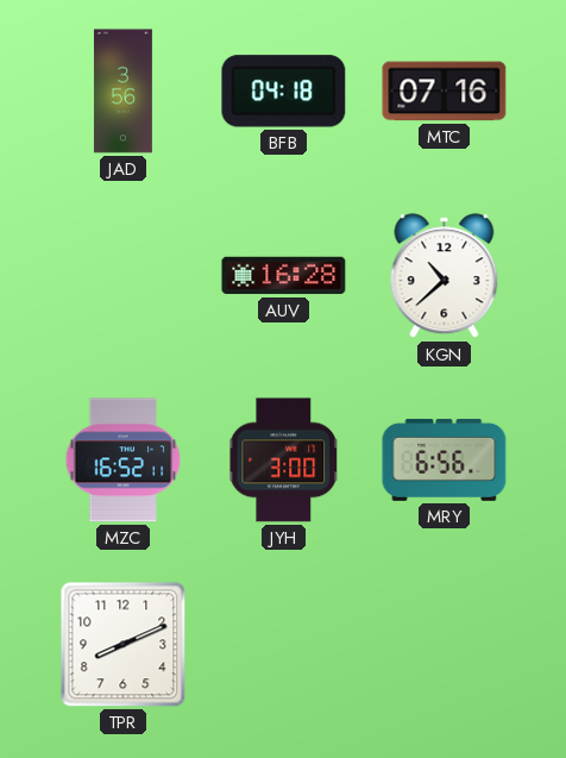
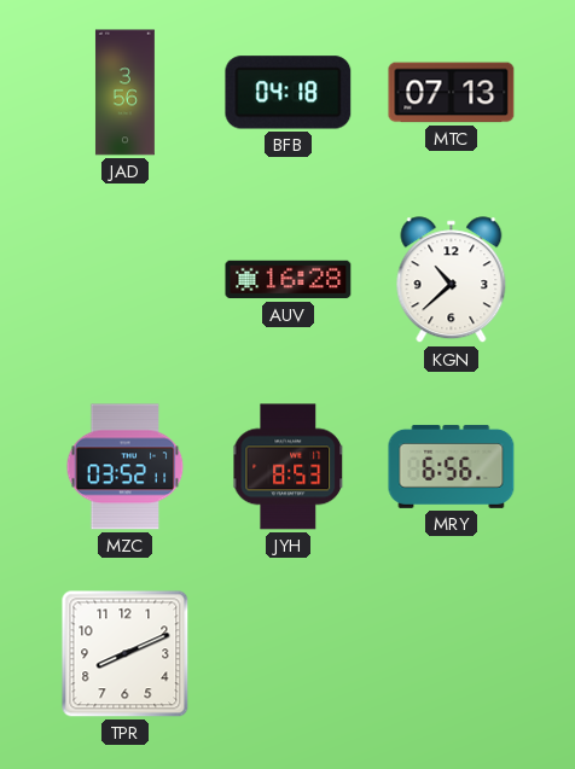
MTC: 07:16 -> 07:13
MZC: 16:52 -> 03:52
JYH: 3:00 -> 8:53
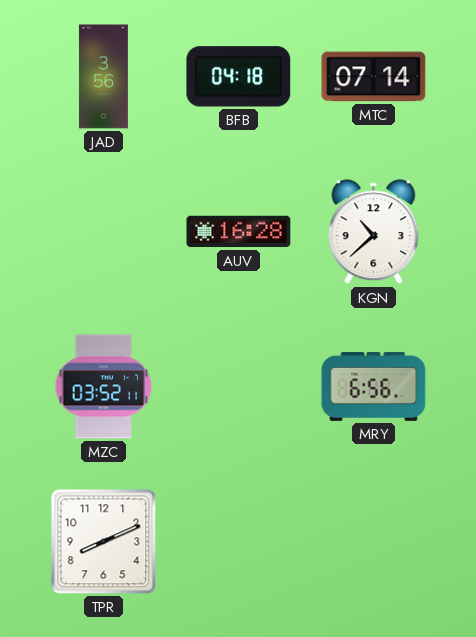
MTC: 07:13 -> 07:14
JYH: 8:53 -> none
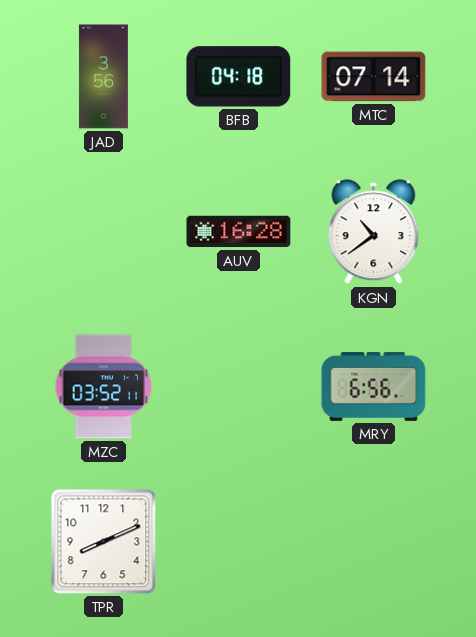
KGN: 10:38 -> 10:39
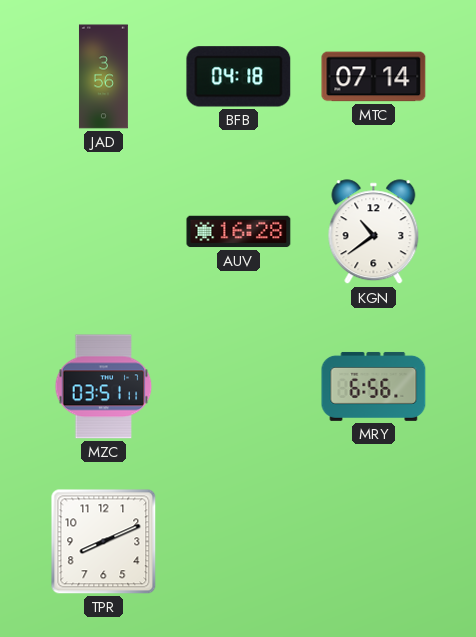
MZC: 03:52 -> 03:51
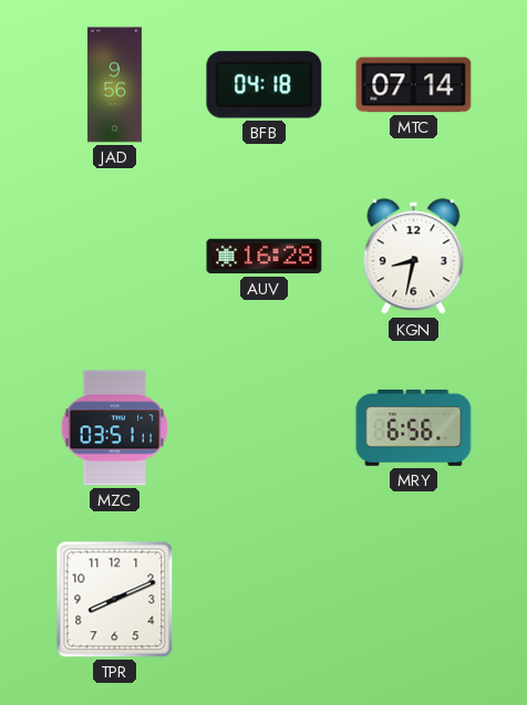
JAD: 3:56 -> 9:56
KGN: 10:39 -> 8:32
